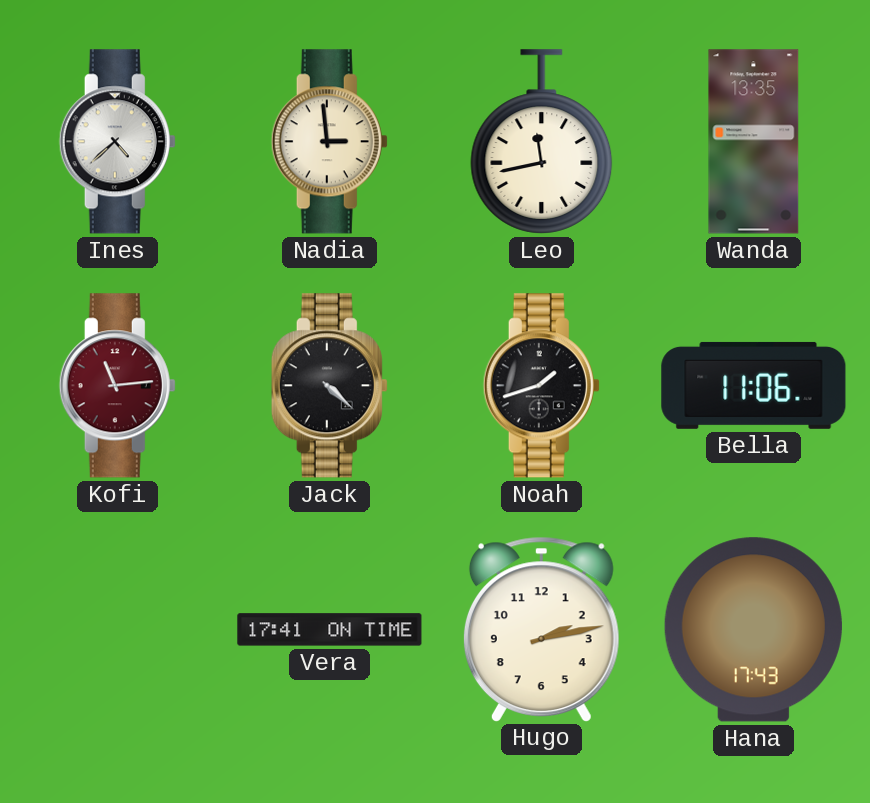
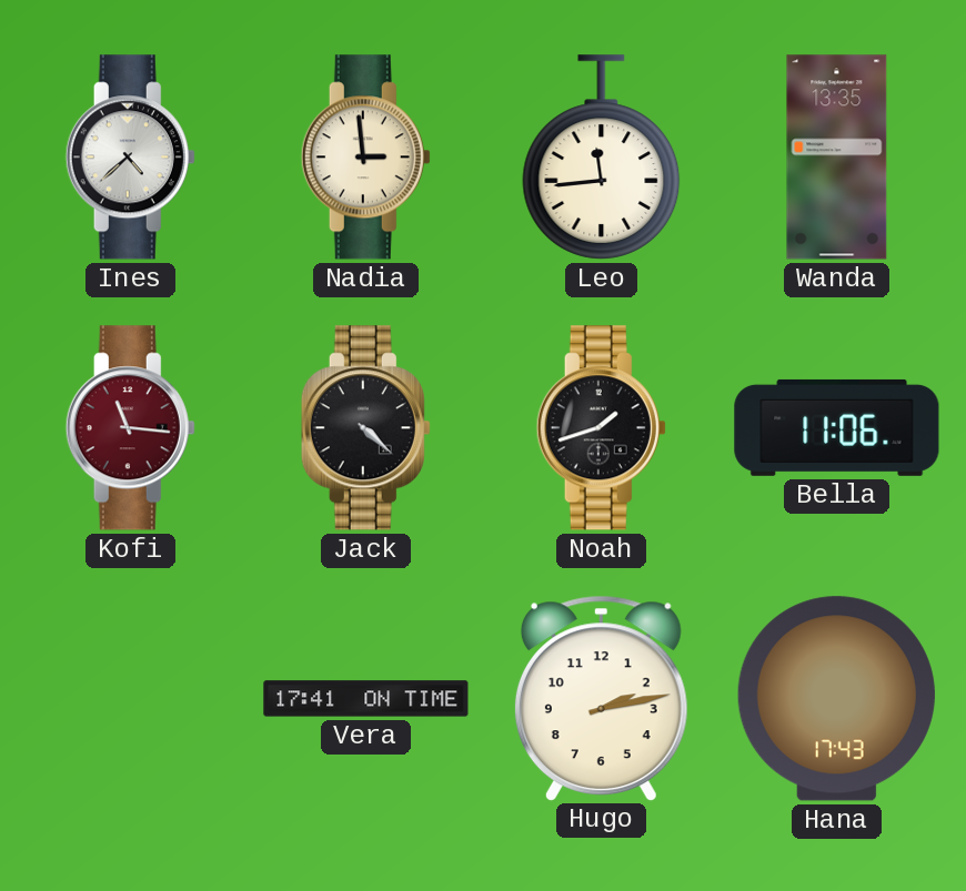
Leo: 11:43 -> 11:44
Kofi: 11:14 -> 11:16
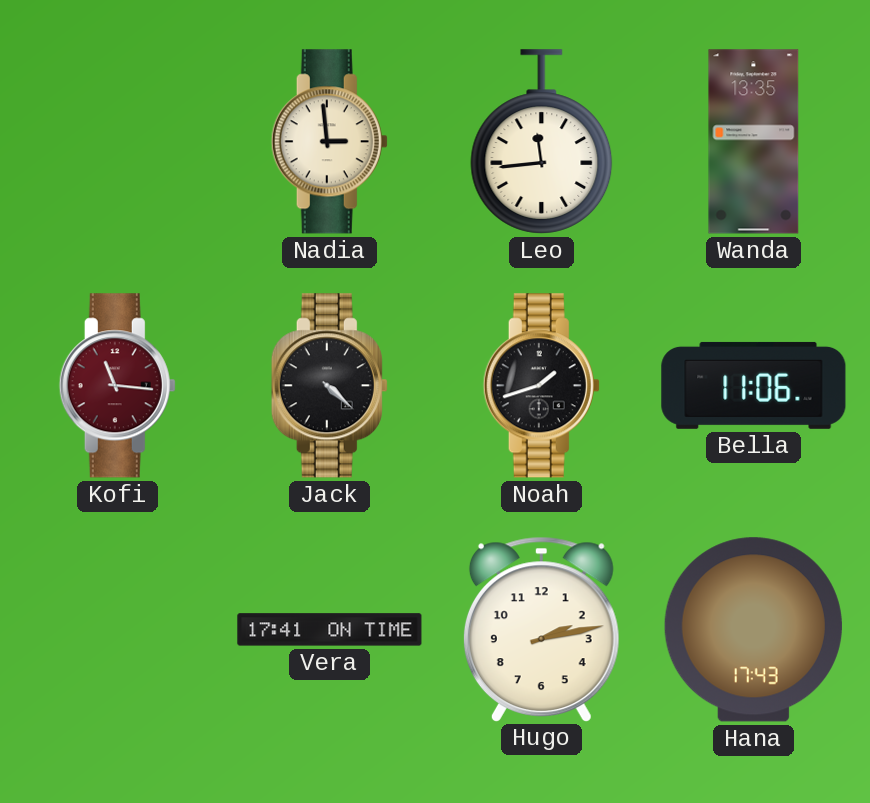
Ines: 4:38 -> none
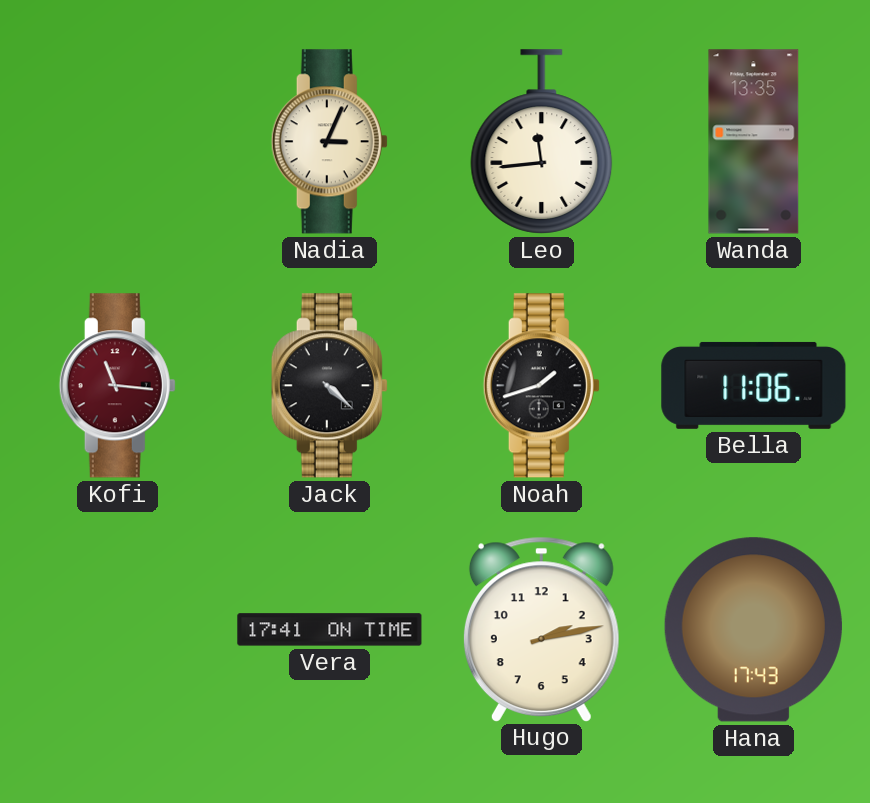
Nadia: 2:59 -> 3:04
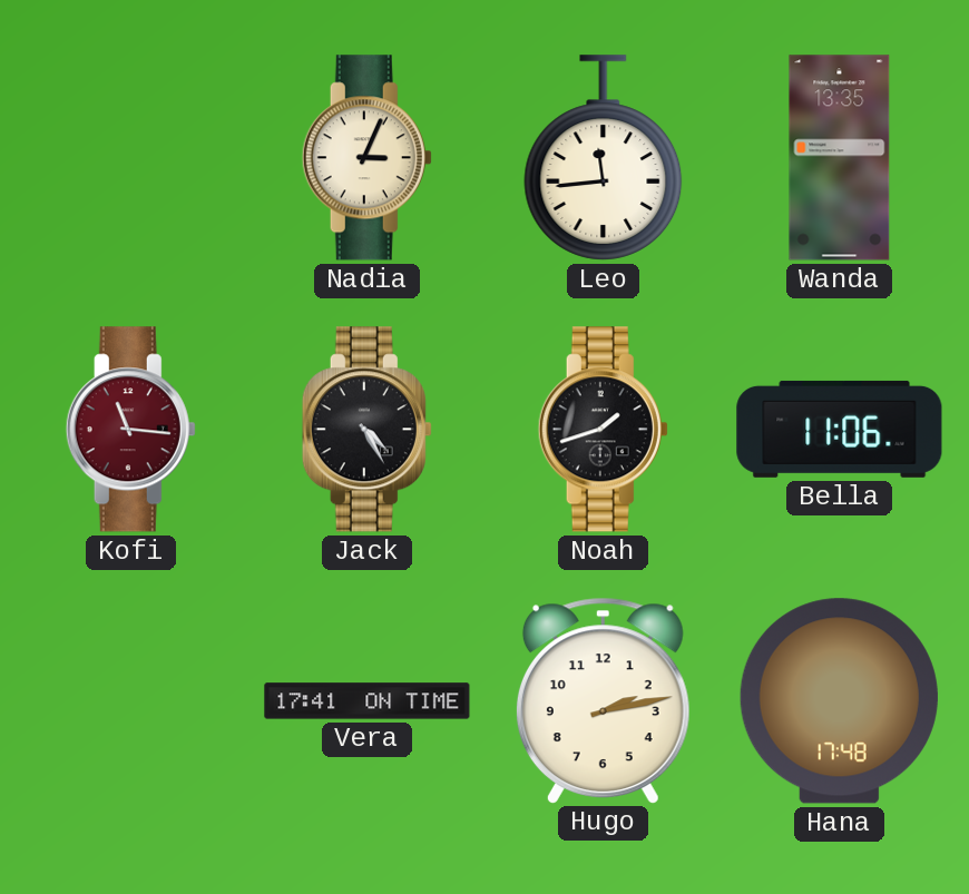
Jack: 4:22 -> 4:25
Hana: 17:43 -> 17:48
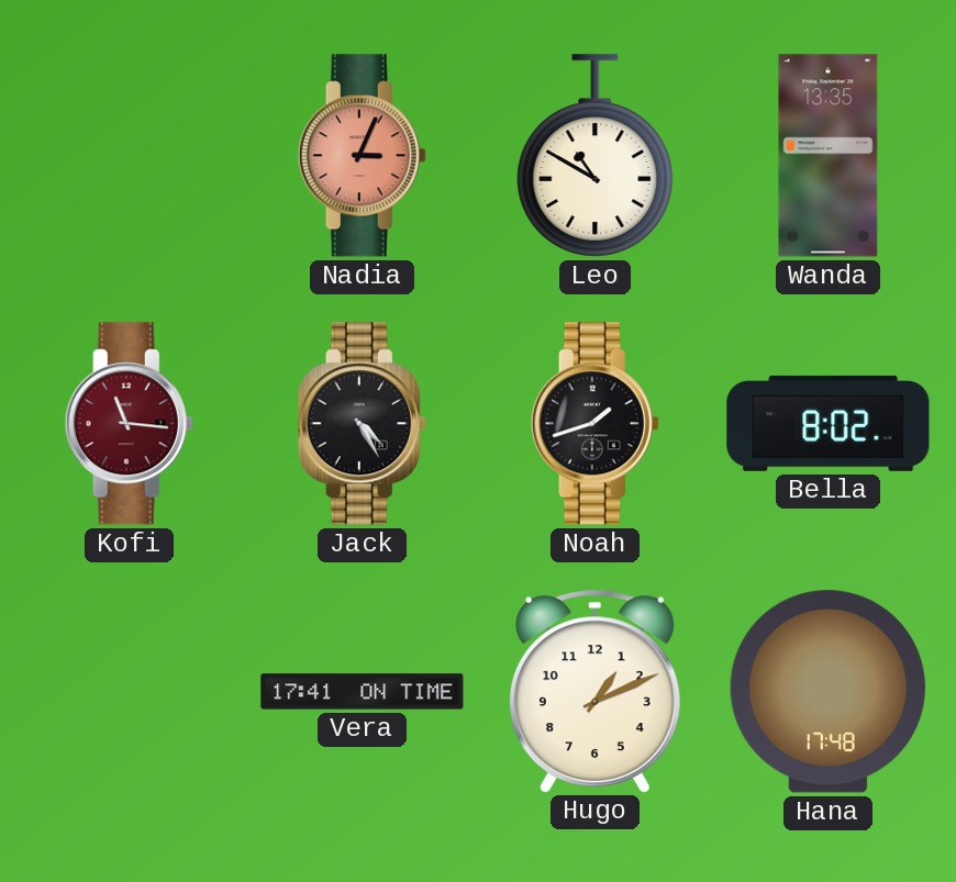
Nadia dial: cream -> salmon
Leo: 11:44 -> 10:50
Bella: 11:06 -> 8:02
Hugo: 2:13 -> 1:11
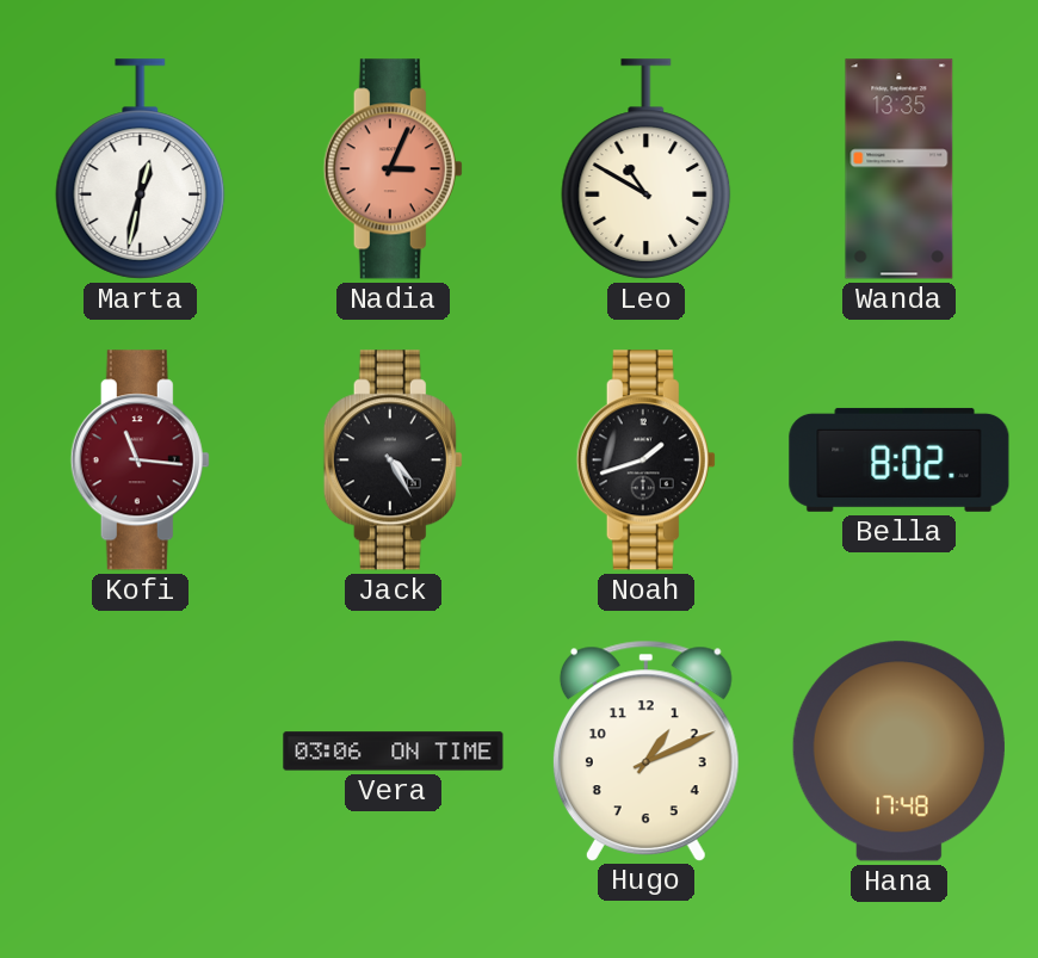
Marta: none -> 12:32
Vera: 17:41 -> 03:06
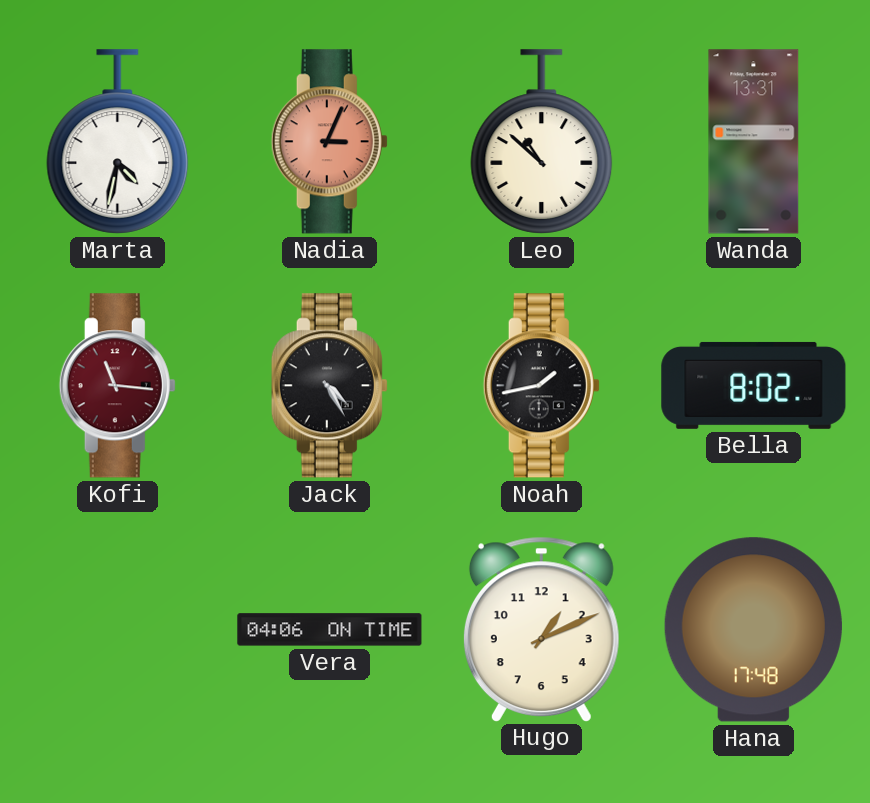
Marta: 12:32 -> 4:32
Leo: 10:50 -> 10:52
Wanda: 13:35 -> 13:31
Noah: 1:42 -> 1:43
Vera: 03:06 -> 04:06
